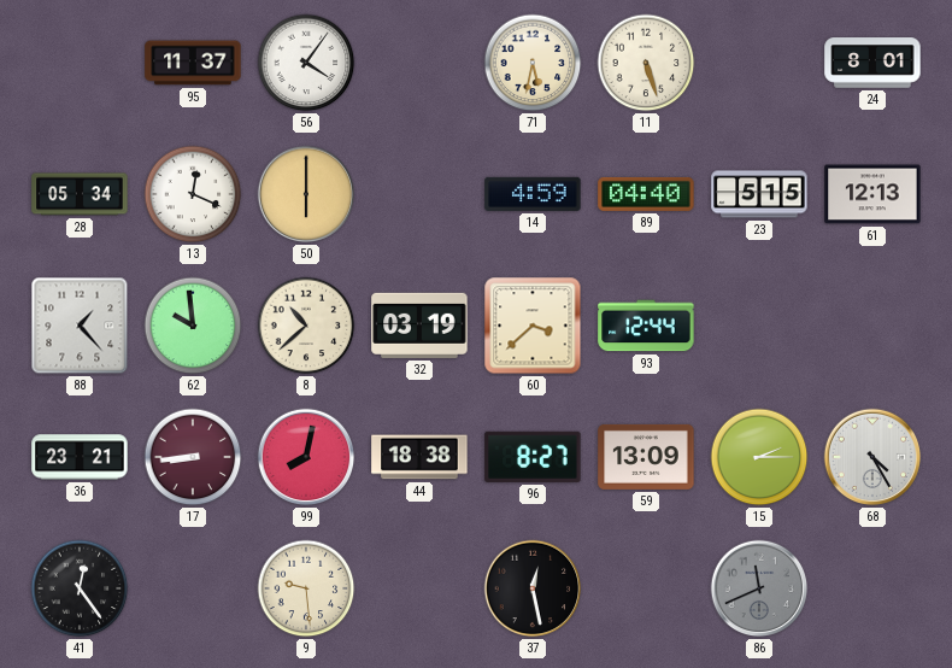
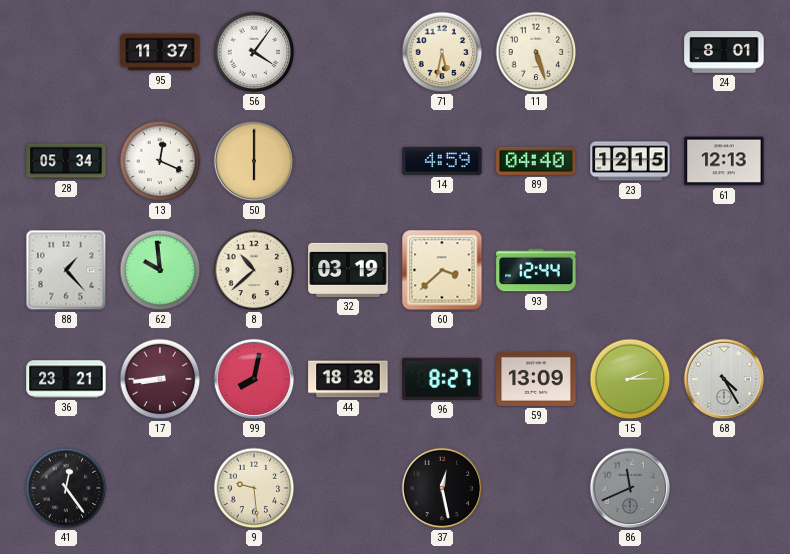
23: 5:15 -> 12:15
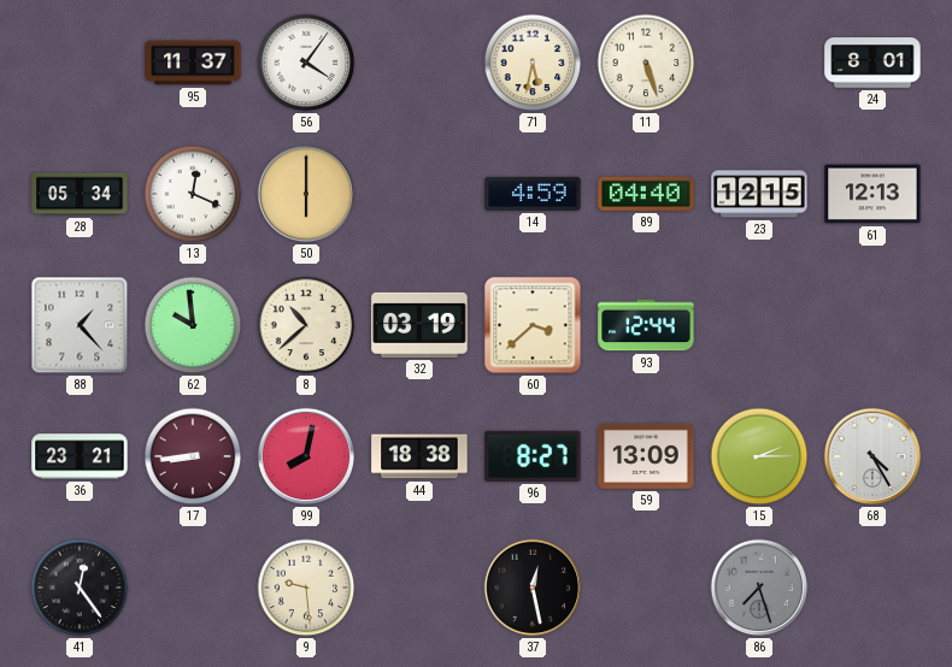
86: 11:41 -> 7:27
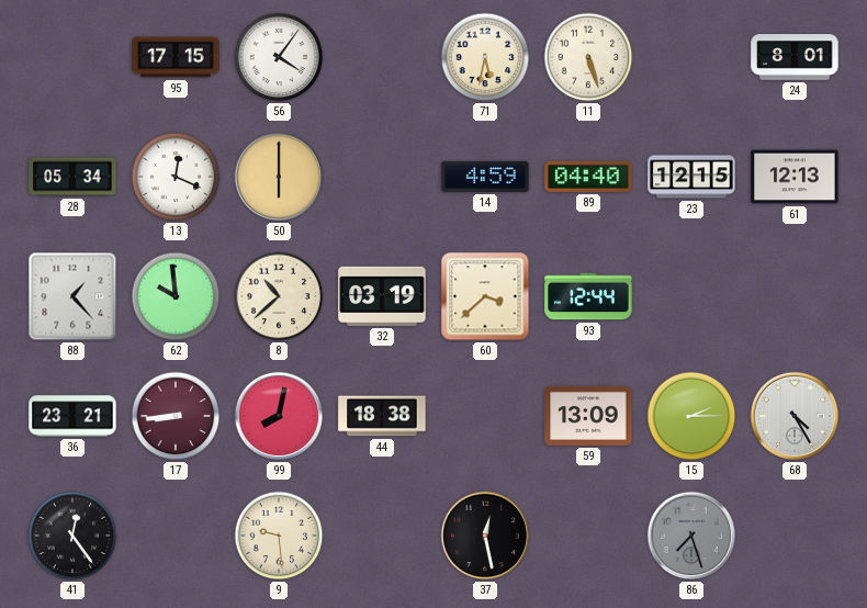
95: 11:37 -> 17:15
96: 8:27 -> none
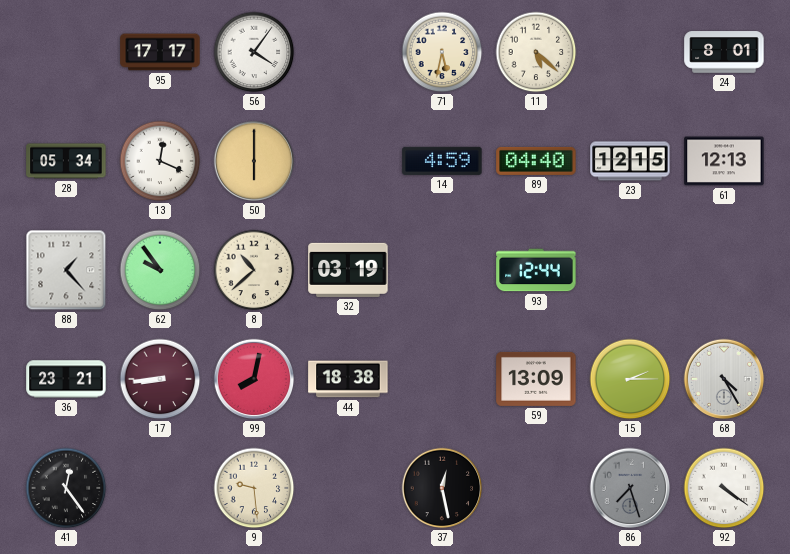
95: 17:15 -> 17:17
11: 5:27 -> 5:22
62: 9:59 -> 9:54
60: 3:38 -> none
92: none -> 4:21
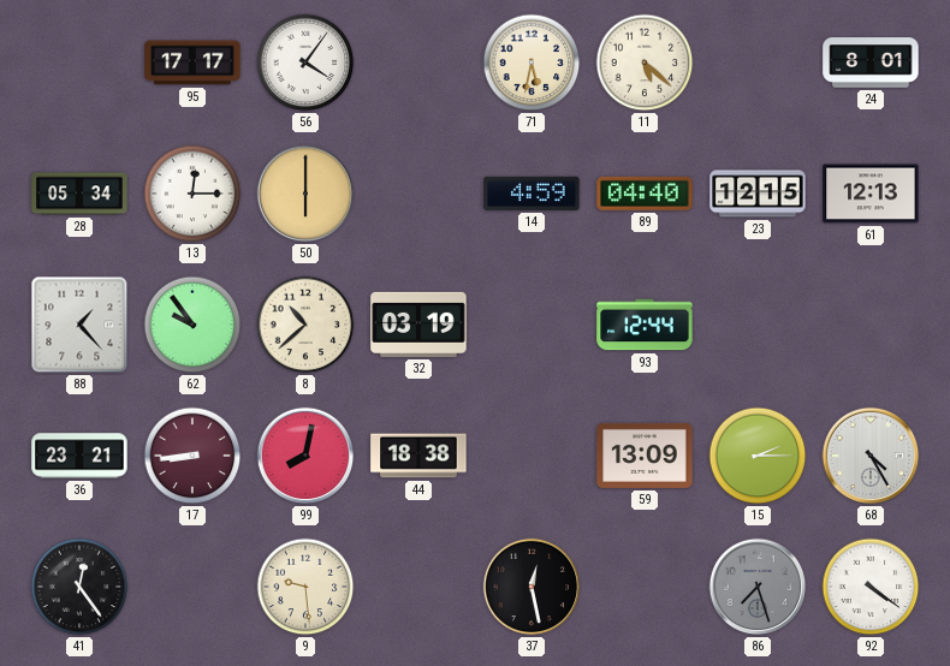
13: 12:19 -> 12:15
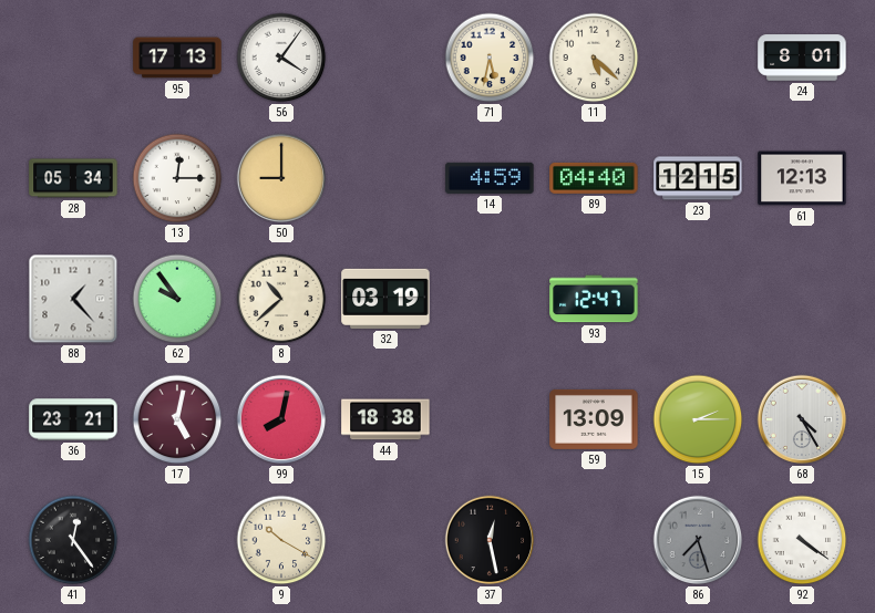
95: 17:17 -> 17:13
50: 6:00 -> 9:00
93: 12:44 -> 12:47
17: 8:44 -> 5:02
9: 9:29 -> 10:20
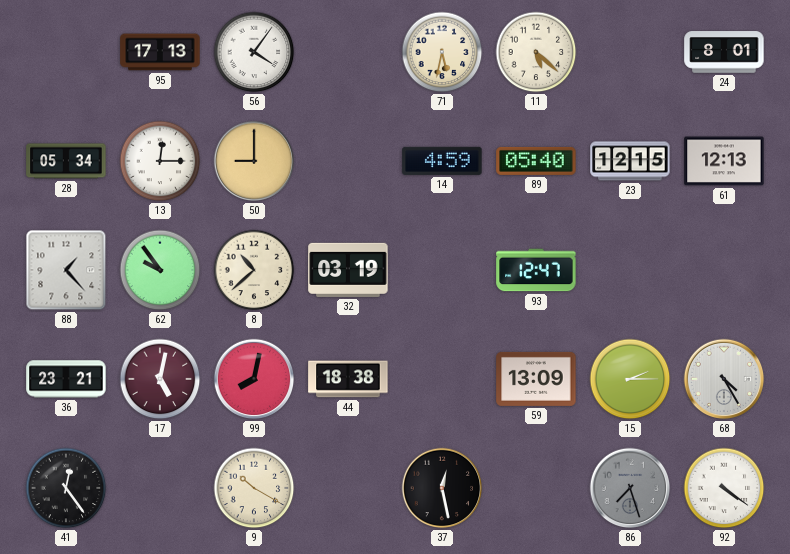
89: 04:40 -> 05:40
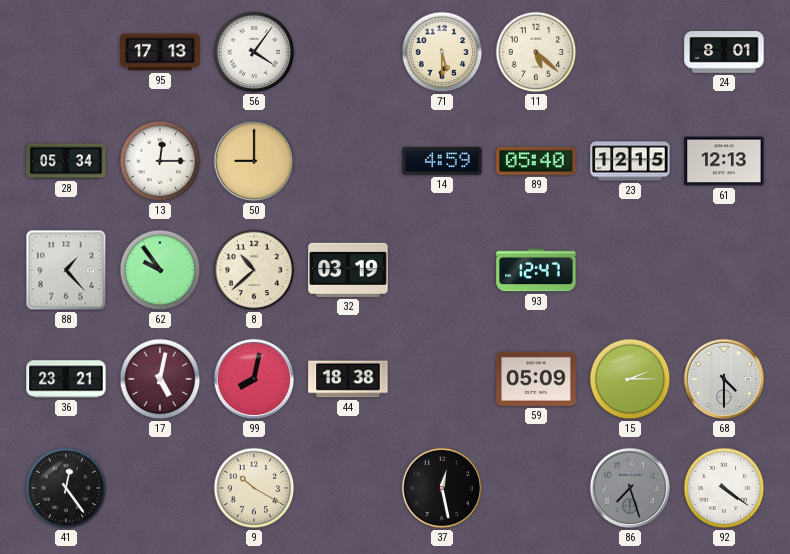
71: 5:32 -> 5:30
59: 13:09 -> 05:09
68: 4:25 -> 4:30
